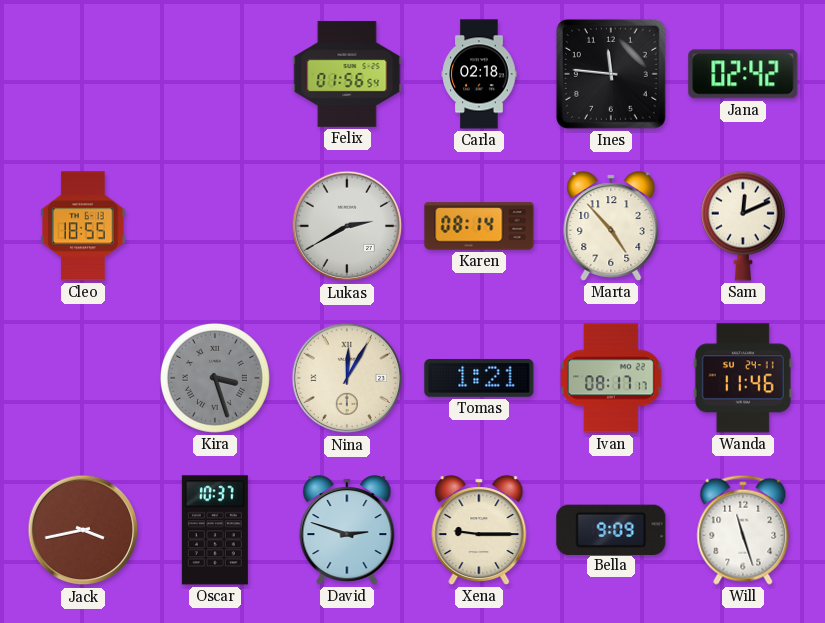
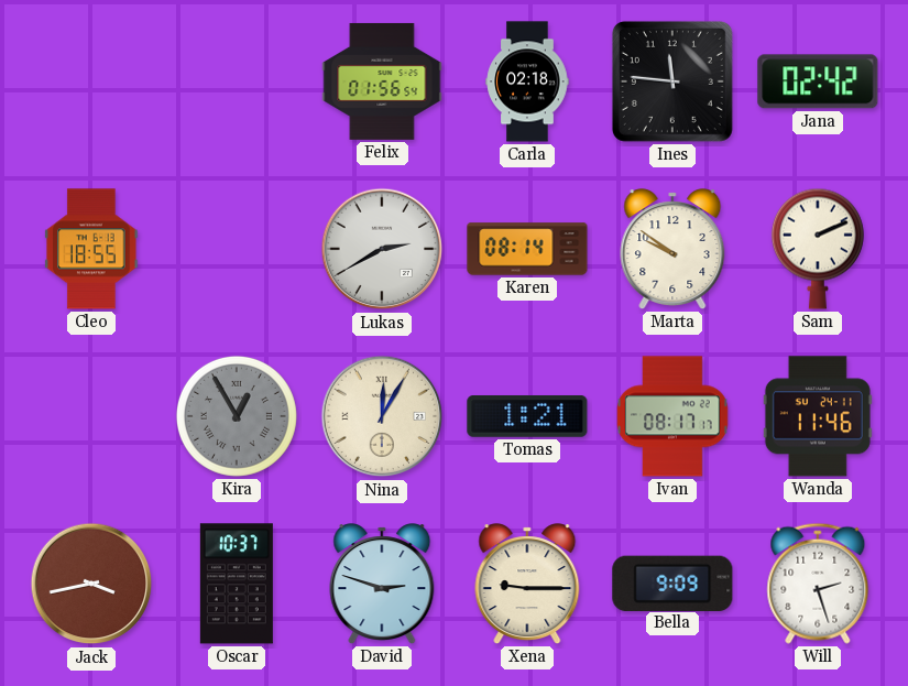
Marta: 4:53 -> 9:51
Sam: 12:11 -> 2:11
Kira: 3:27 -> 12:55
Will: 11:27 -> 2:27
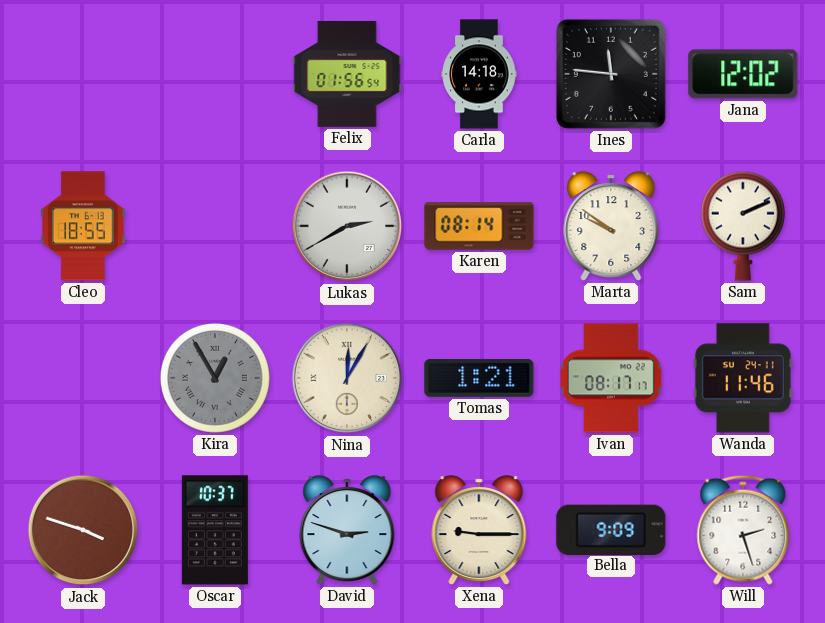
Carla: 02:18 -> 14:18
Jana: 02:42 -> 12:02
Jack: 3:43 -> 3:48
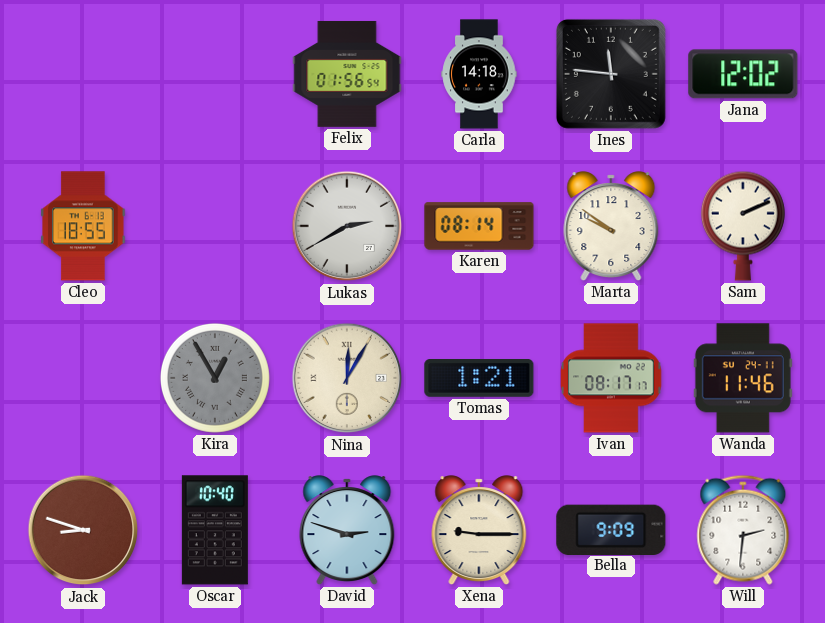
Jack: 3:48 -> 8:48
Oscar: 10:37 -> 10:40
Will: 2:27 -> 2:31
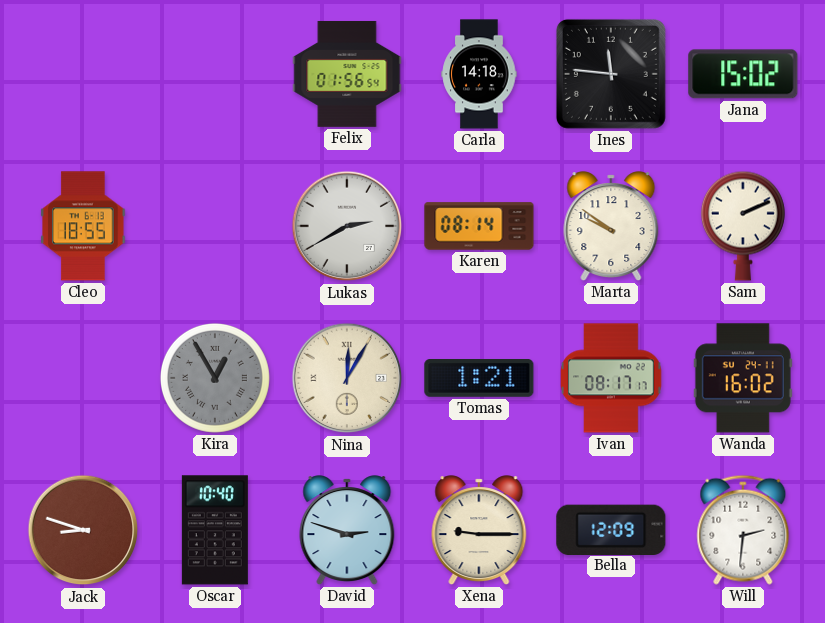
Jana: 12:02 -> 15:02
Wanda: 11:46 -> 16:02
Bella: 9:09 -> 12:09
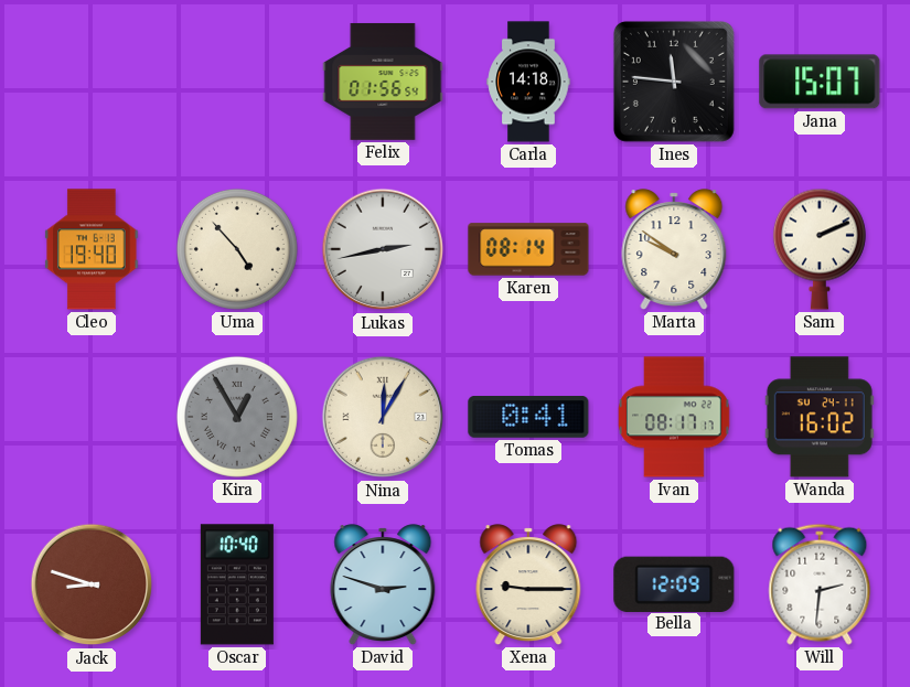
Jana: 15:02 -> 15:07
Cleo: 18:55 -> 19:40
Uma: none -> 4:53
Lukas: 2:40 -> 2:43
Tomas: 1:21 -> 0:41
